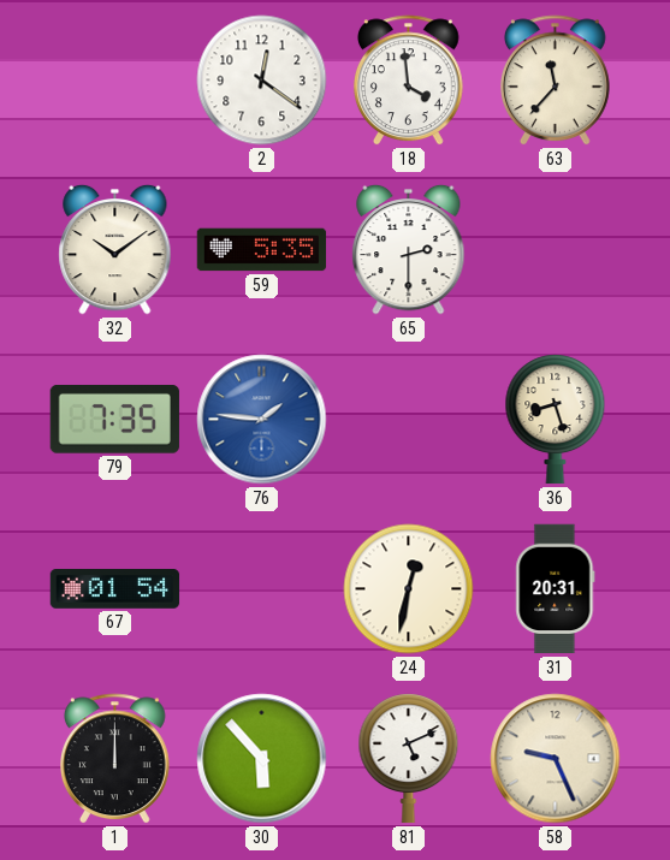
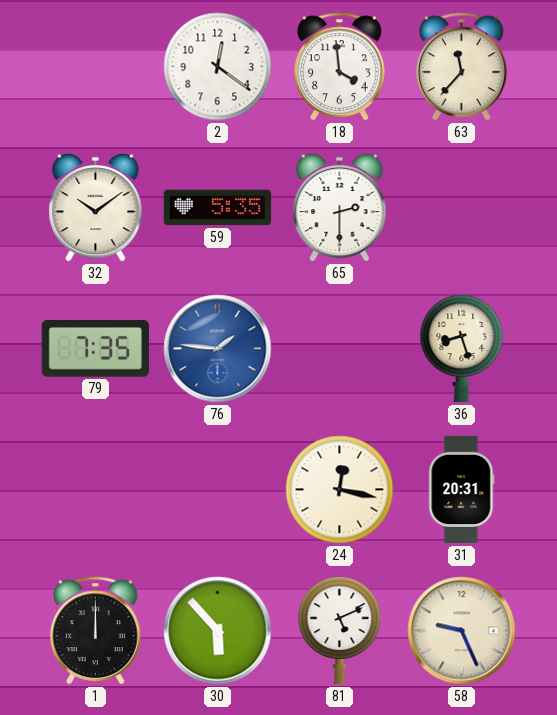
67: 01:54 -> none
24: 12:32 -> 12:17
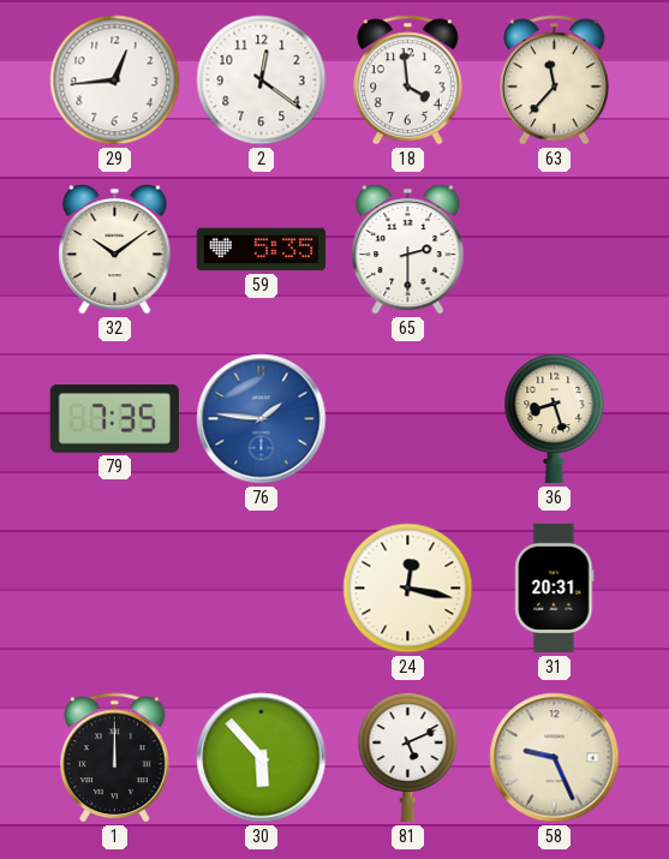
29: none -> 12:44
